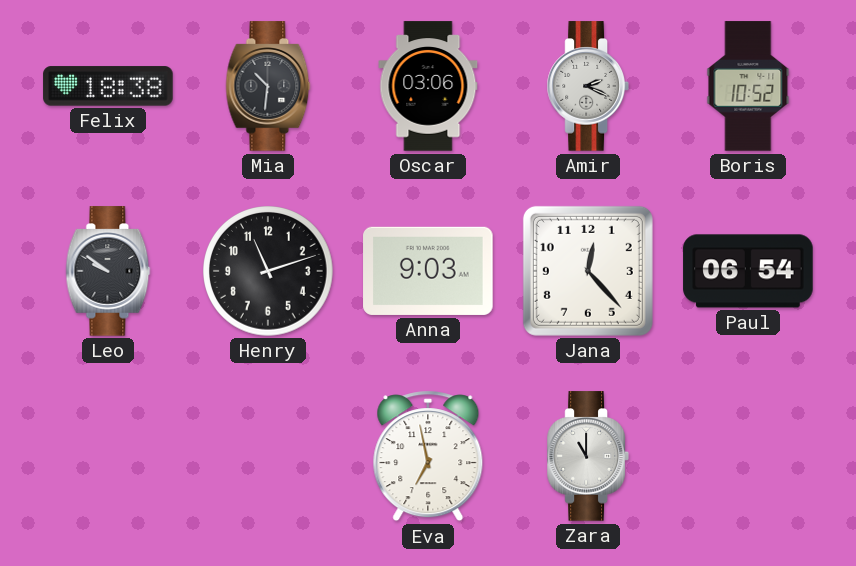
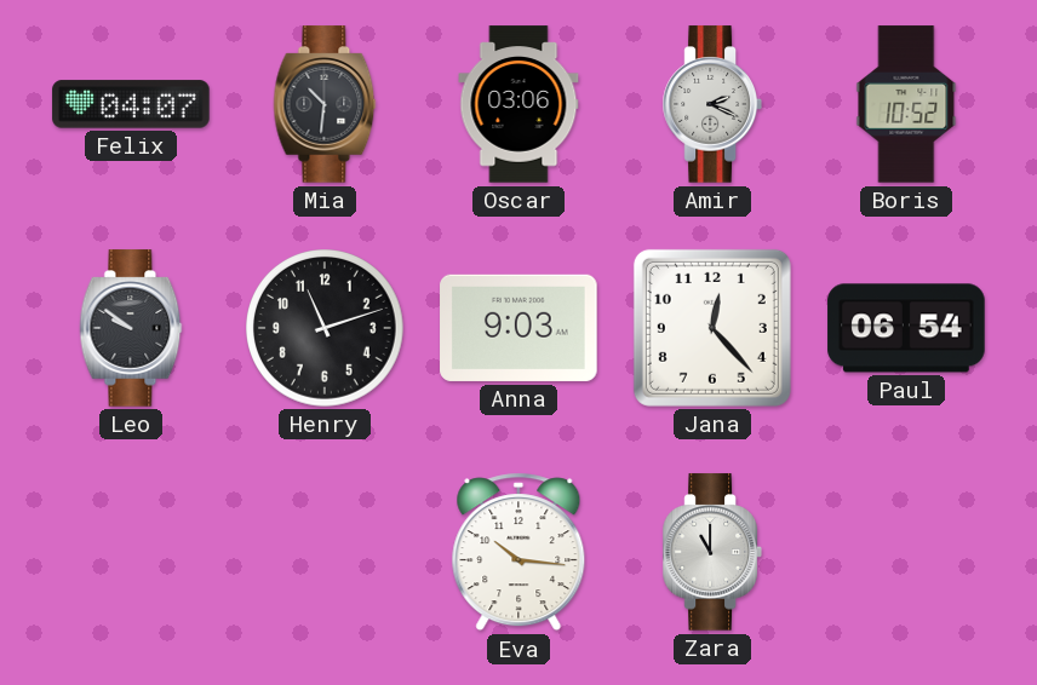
Felix: 18:38 -> 04:07
Eva: 6:58 -> 10:16
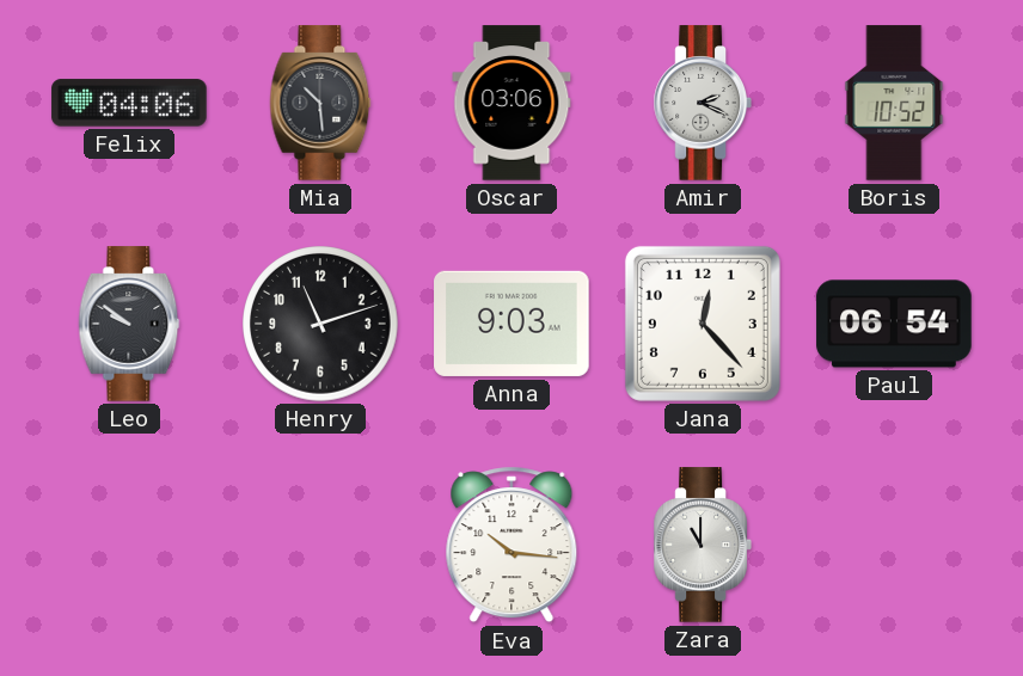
Felix: 04:07 -> 04:06
Mia: 10:31 -> 10:29
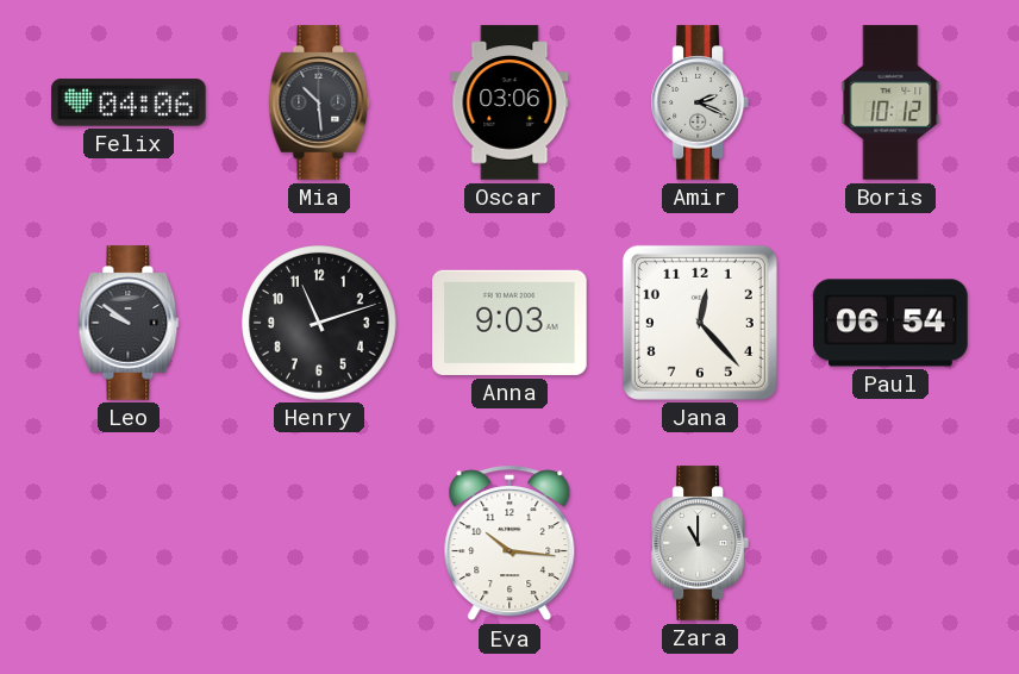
Boris: 10:52 -> 10:12
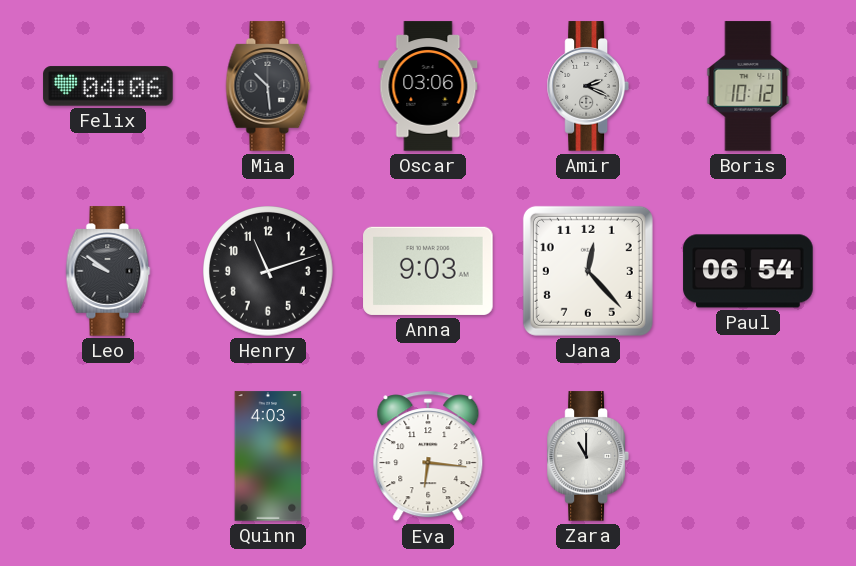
Quinn: none -> 4:03
Eva: 10:16 -> 6:16
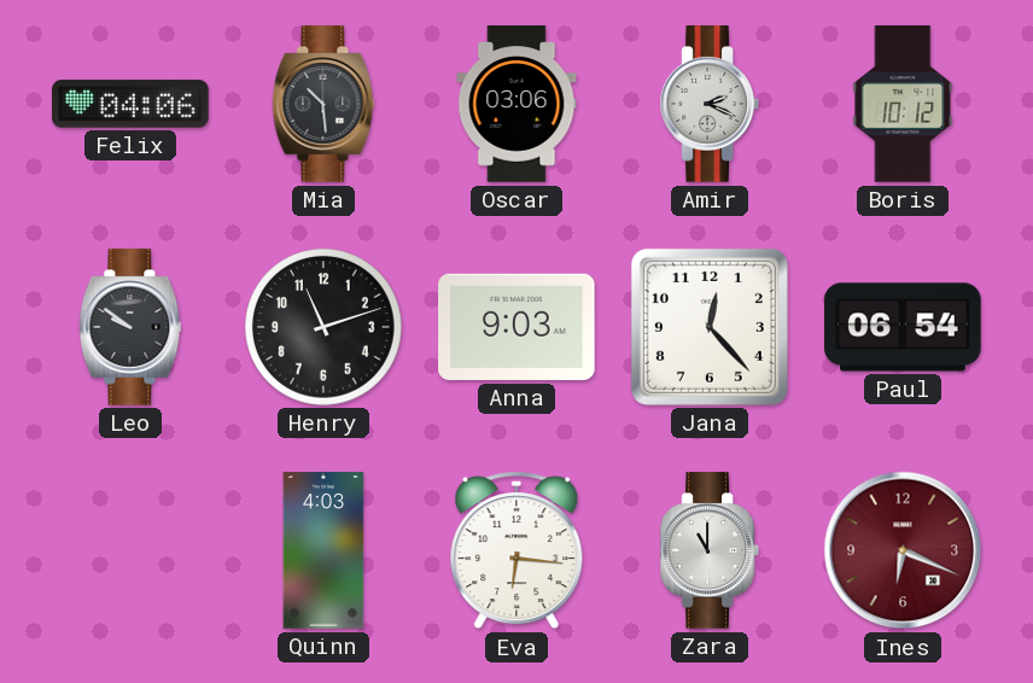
Ines: none -> 6:19
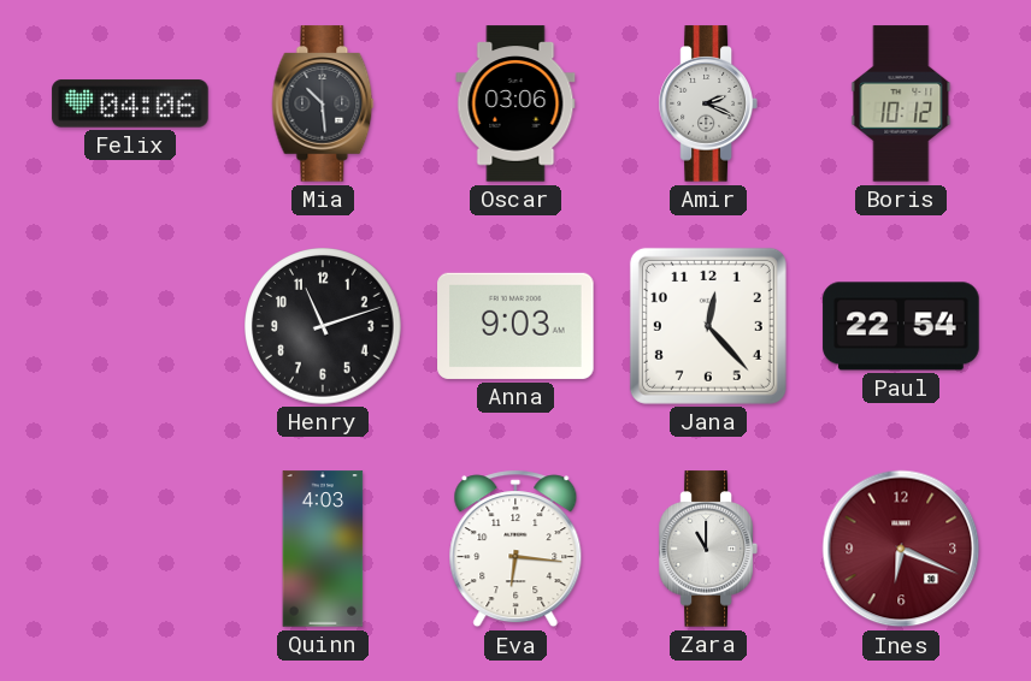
Leo: 9:51 -> none
Paul: 06:54 -> 22:54
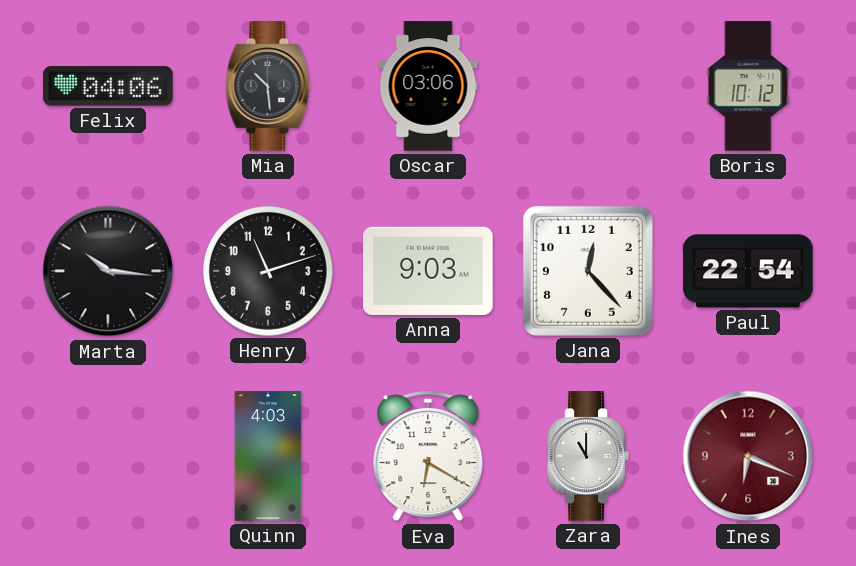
Amir: 2:19 -> none
Marta: none -> 10:16
Eva: 6:16 -> 6:20
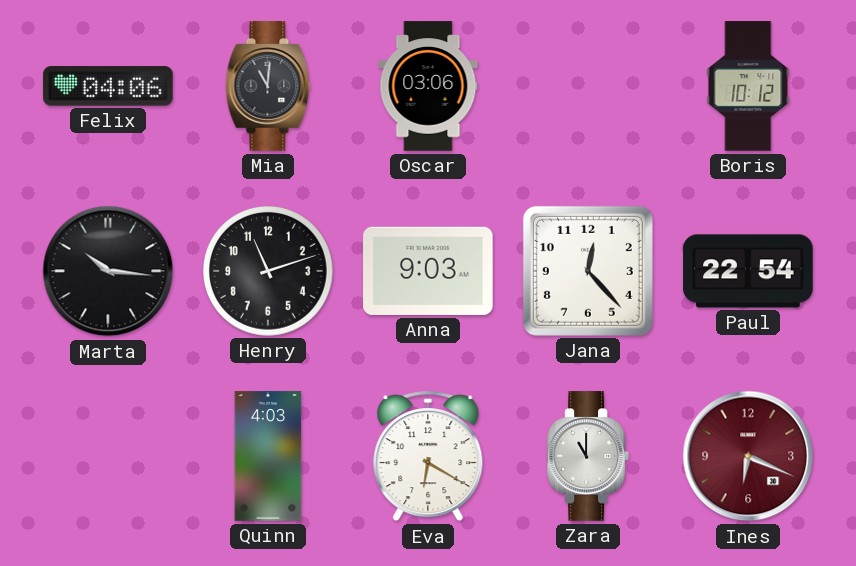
Mia: 10:29 -> 11:01
